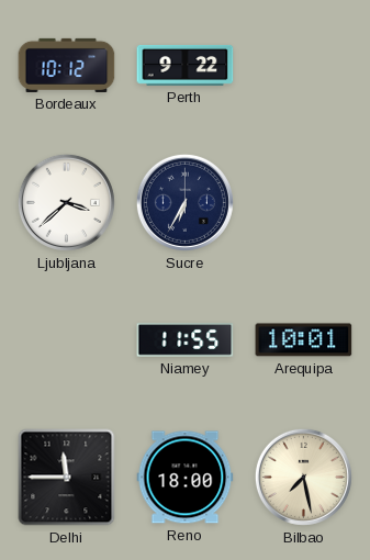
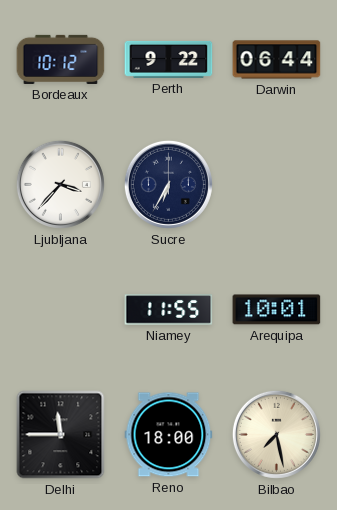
Darwin: none -> 06:44
Ljubljana: 3:38 -> 3:37
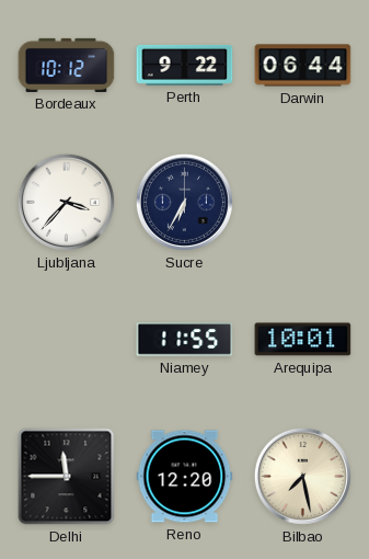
Reno: 18:00 -> 12:20
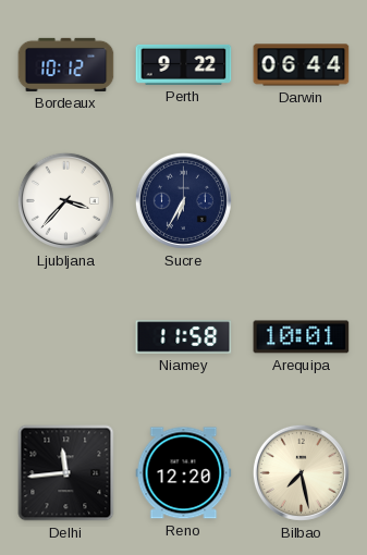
Niamey: 11:55 -> 11:58
Delhi: 11:45 -> 11:44
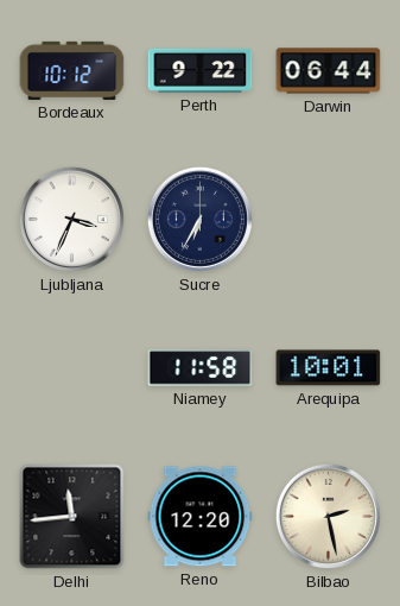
Ljubljana: 3:37 -> 3:34
Bilbao: 7:28 -> 2:28
